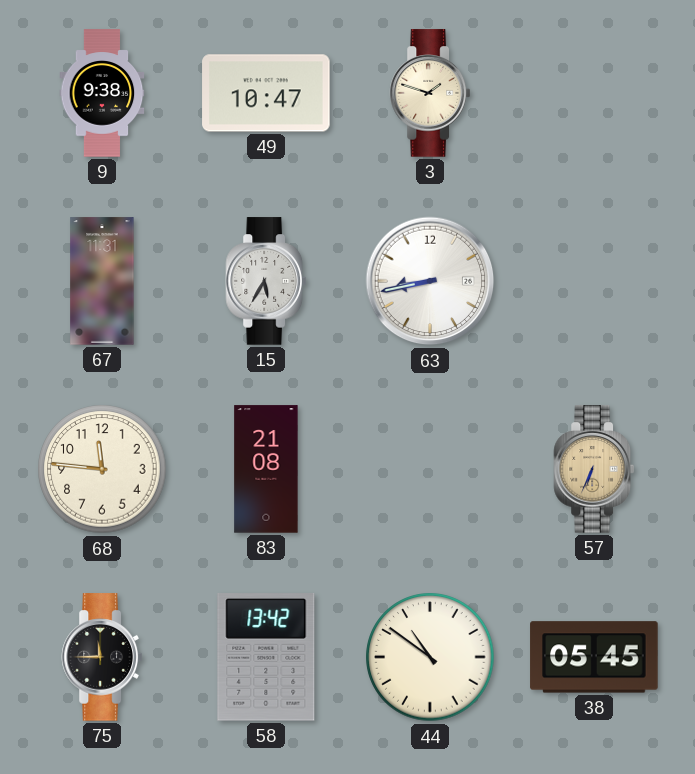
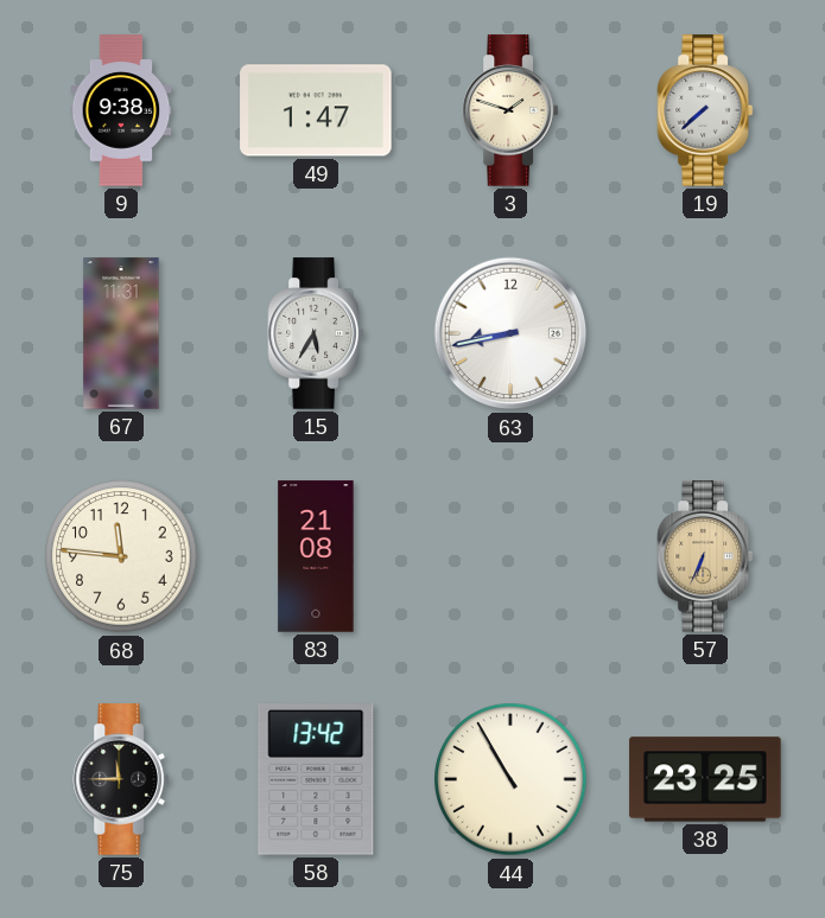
49: 10:47 -> 1:47
19: none -> 7:38
44: 10:51 -> 10:55
38: 05:45 -> 23:25
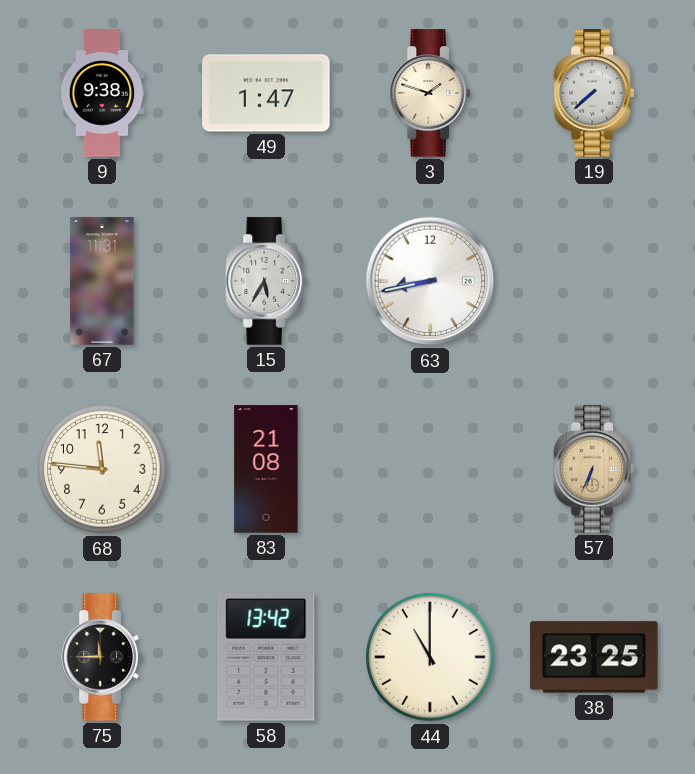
44: 10:55 -> 11:00
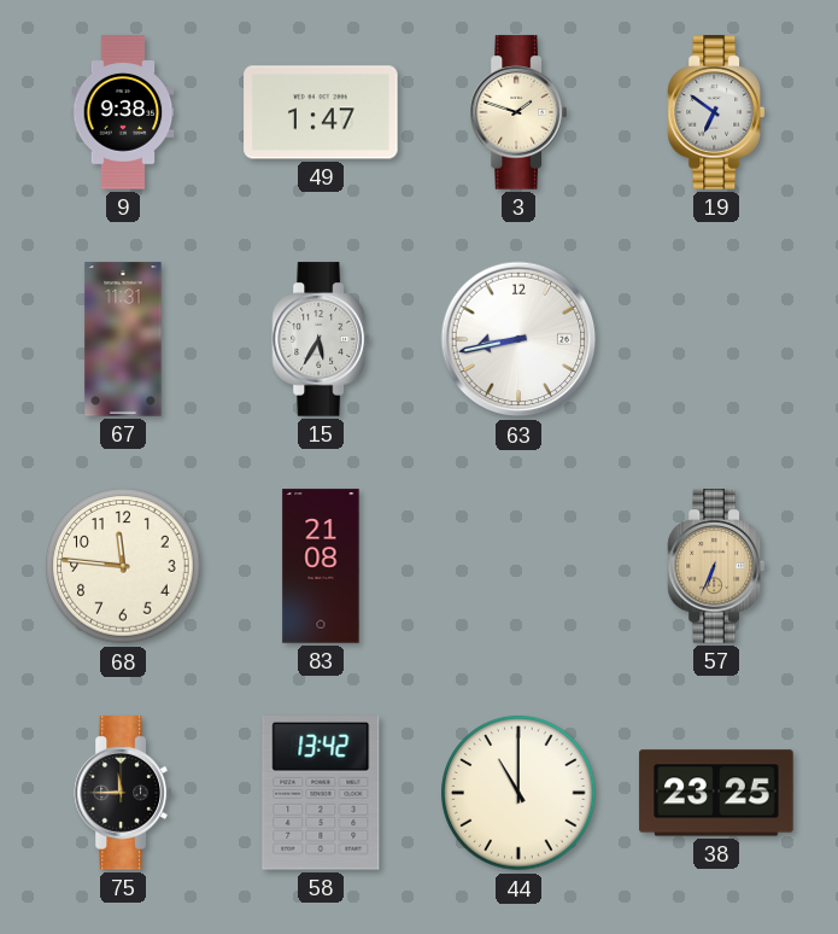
19: 7:38 -> 6:51
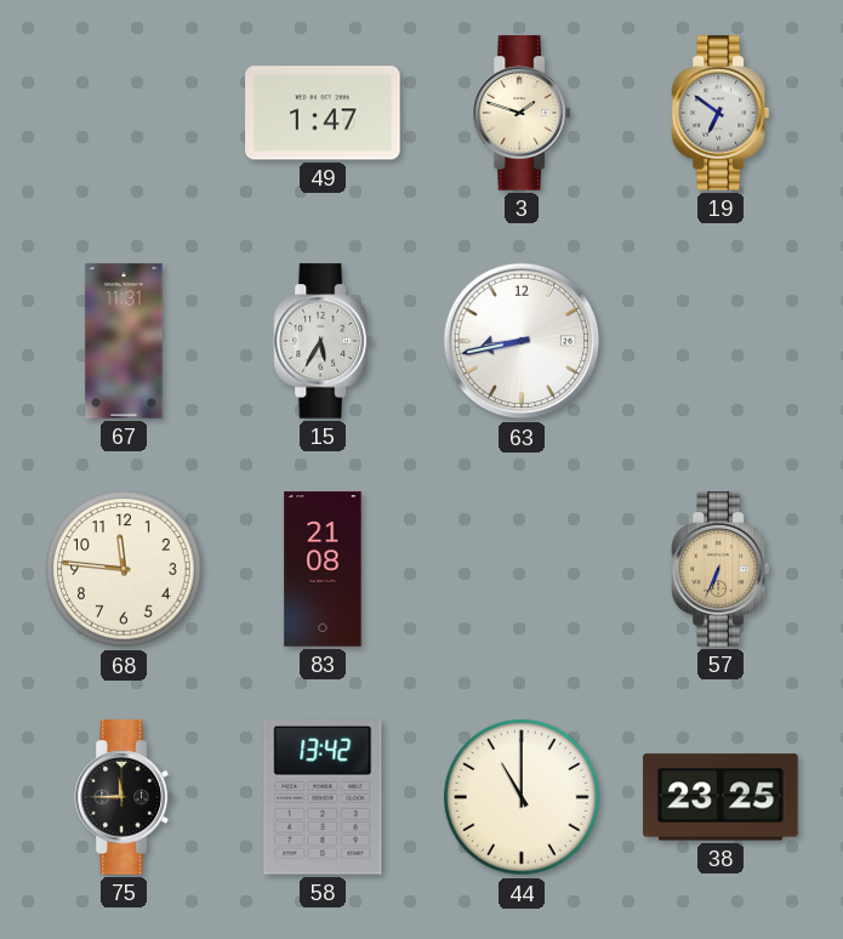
9: 9:38 -> none
